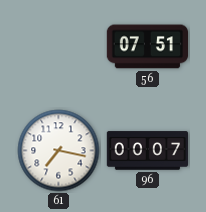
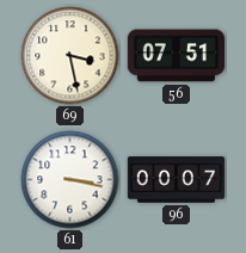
69: none -> 3:28
61: 7:17 -> 3:17
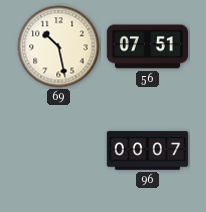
69: 3:28 -> 10:28
61: 3:17 -> none
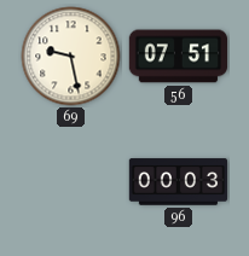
69: 10:28 -> 9:28
96: 00:07 -> 00:03
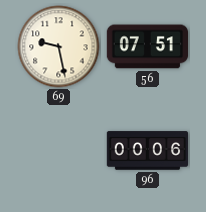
96: 00:03 -> 00:06
